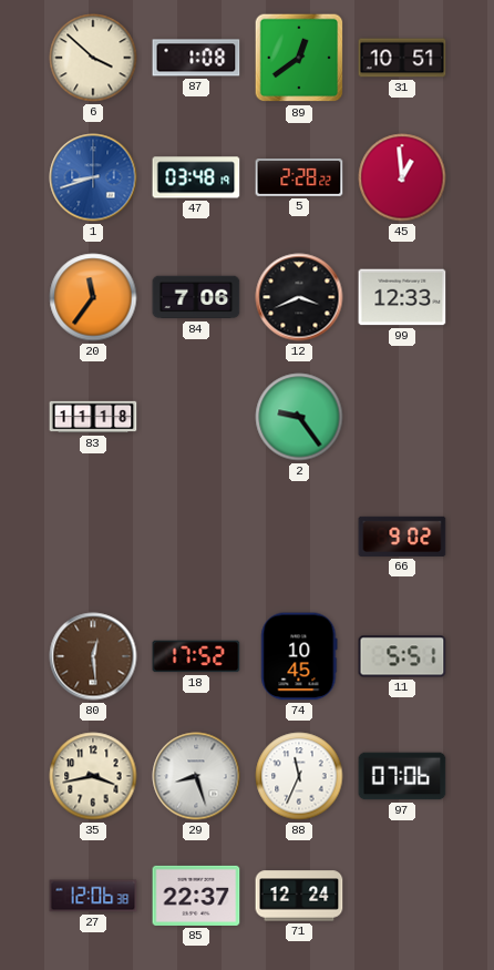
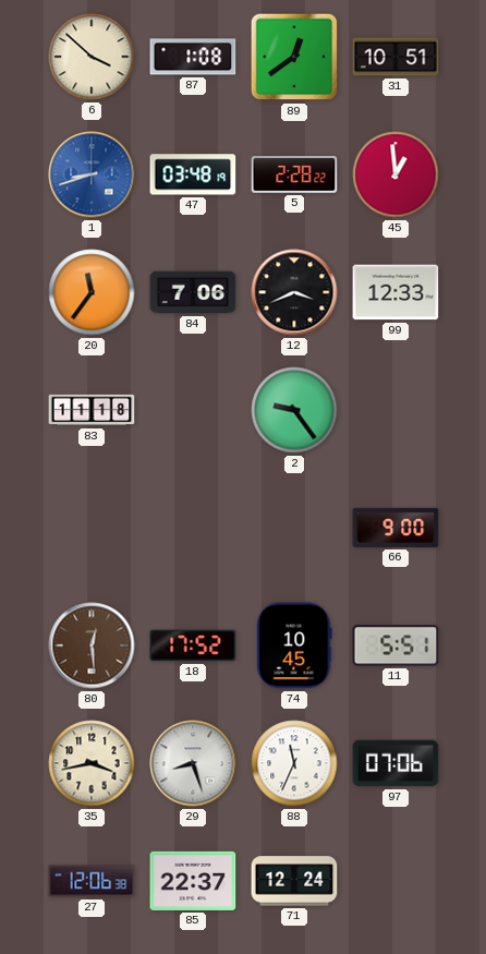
66: 9:02 -> 9:00
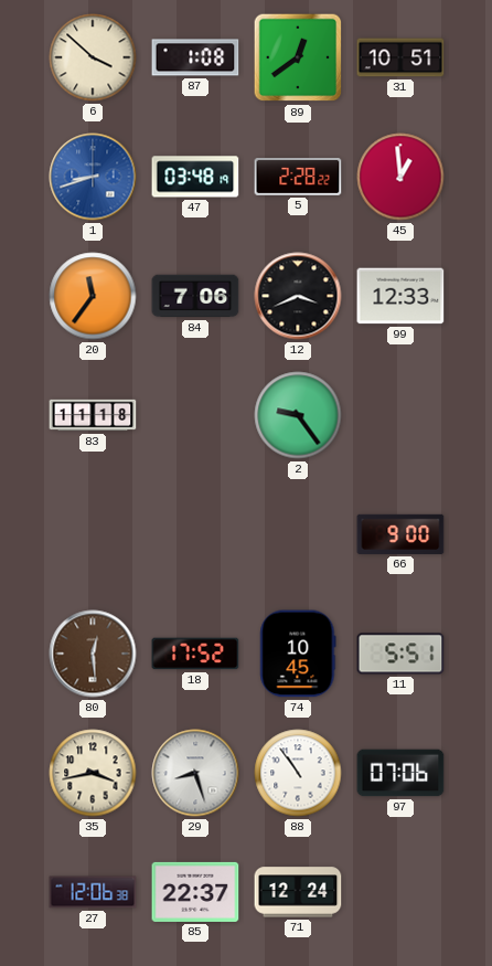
88: 11:34 -> 10:54
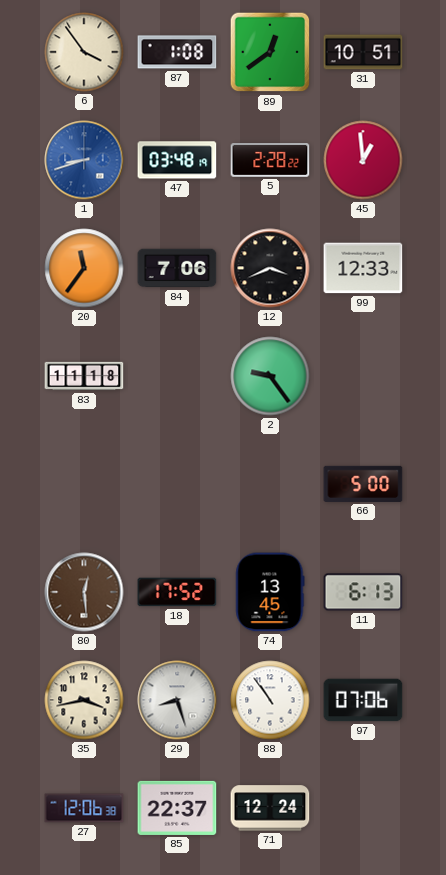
6: 3:52 -> 3:54
66: 9:00 -> 5:00
74: 10:45 -> 13:45
11: 5:51 -> 6:13
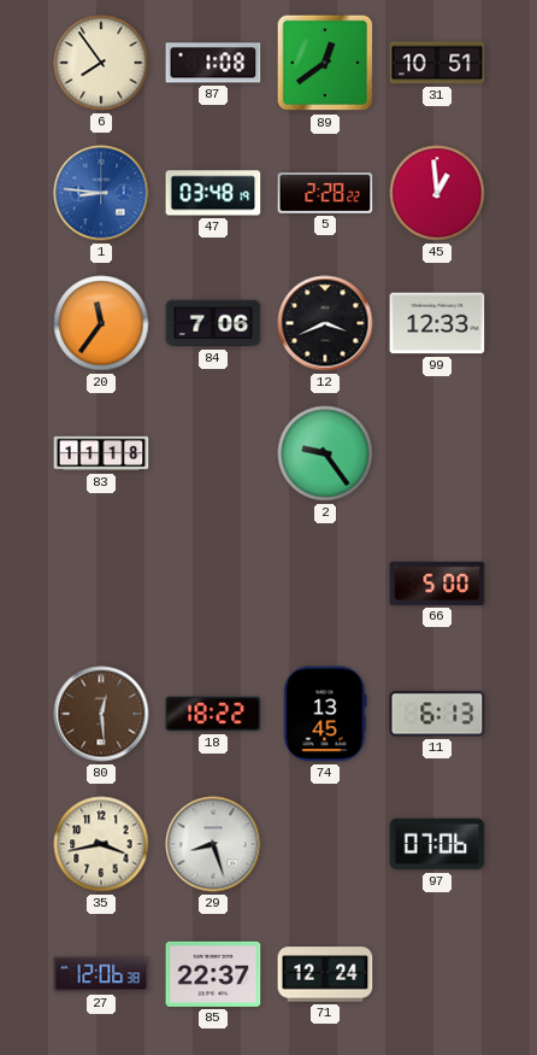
6: 3:54 -> 7:54
1: 8:42 -> 8:46
18: 17:52 -> 18:22
88: 10:54 -> none
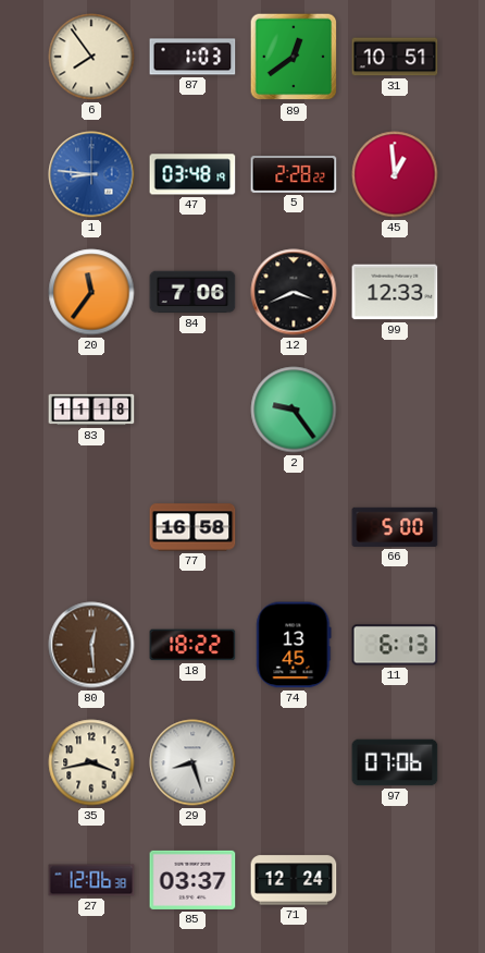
87: 1:08 -> 1:03
77: none -> 16:58
85: 22:37 -> 03:37
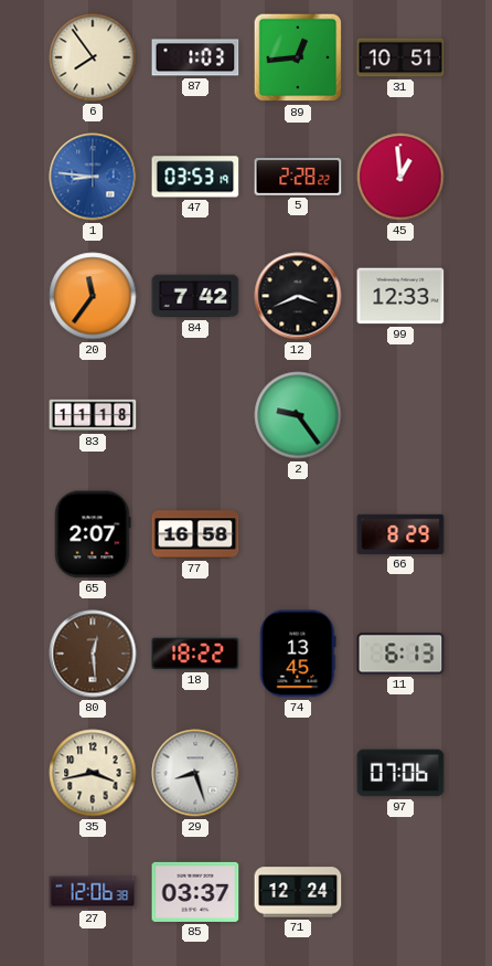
89: 12:39 -> 12:44
47: 03:48 -> 03:53
84: 7:06 -> 7:42
65: none -> 2:07
66: 5:00 -> 8:29
